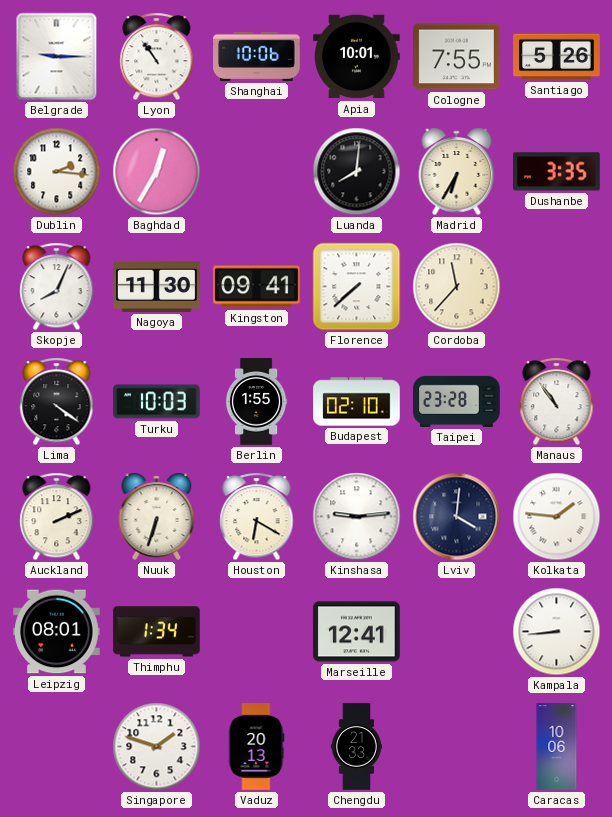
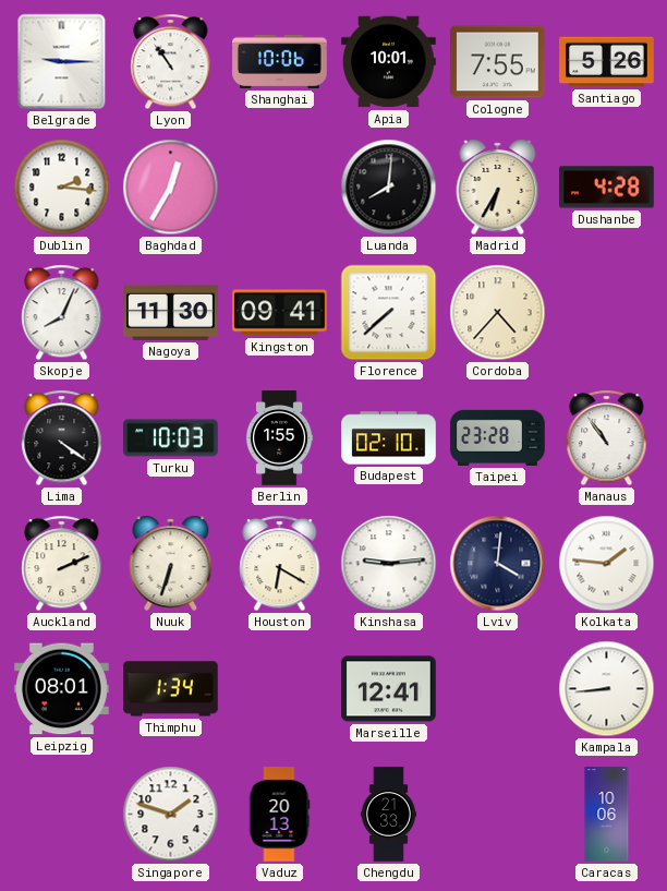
Dushanbe: 3:35 -> 4:28
Cordoba: 11:37 -> 4:37
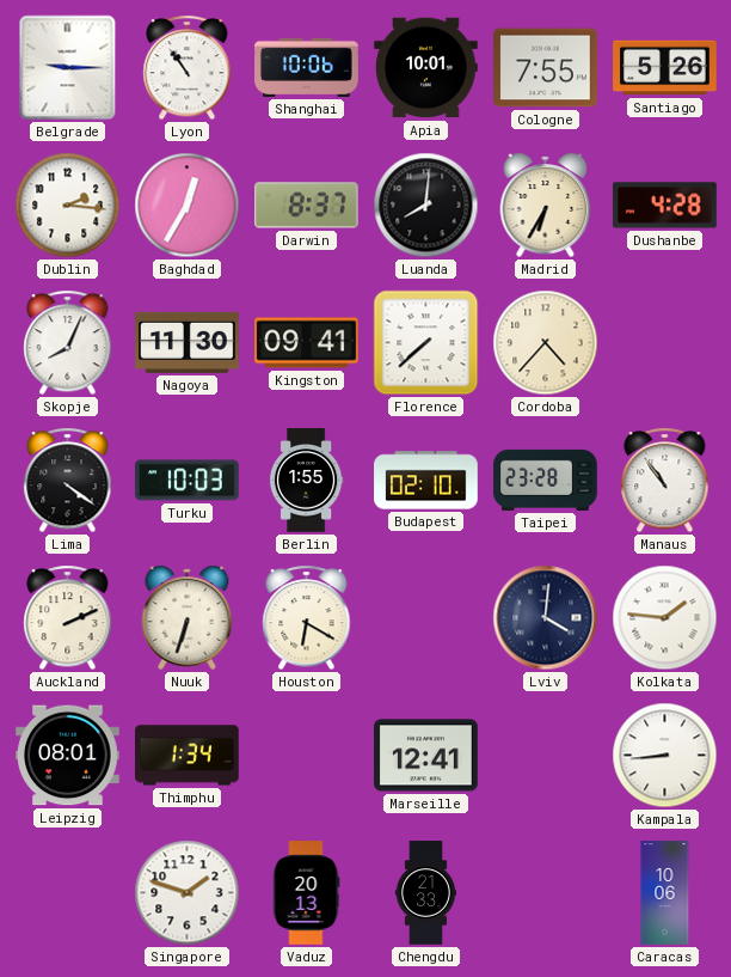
Darwin: none -> 8:37
Kinshasa: 9:14 -> none
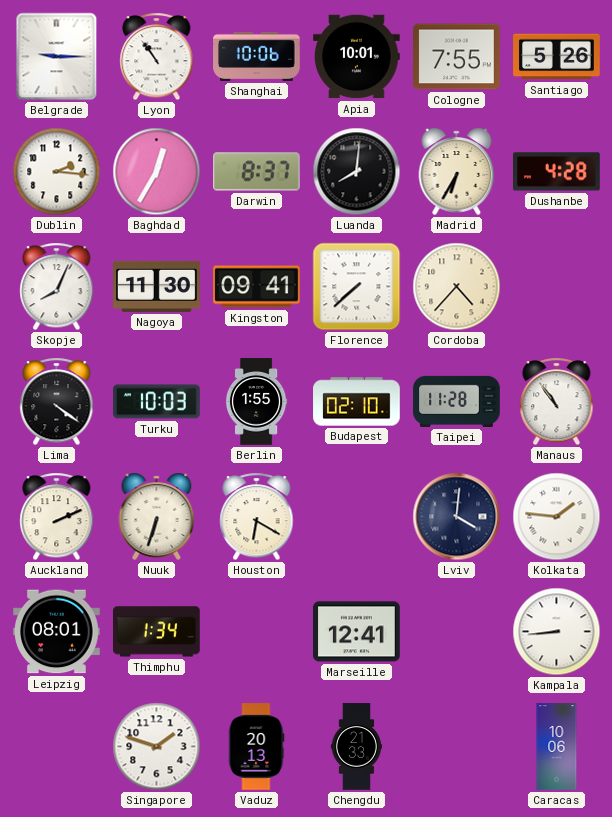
Taipei: 23:28 -> 11:28
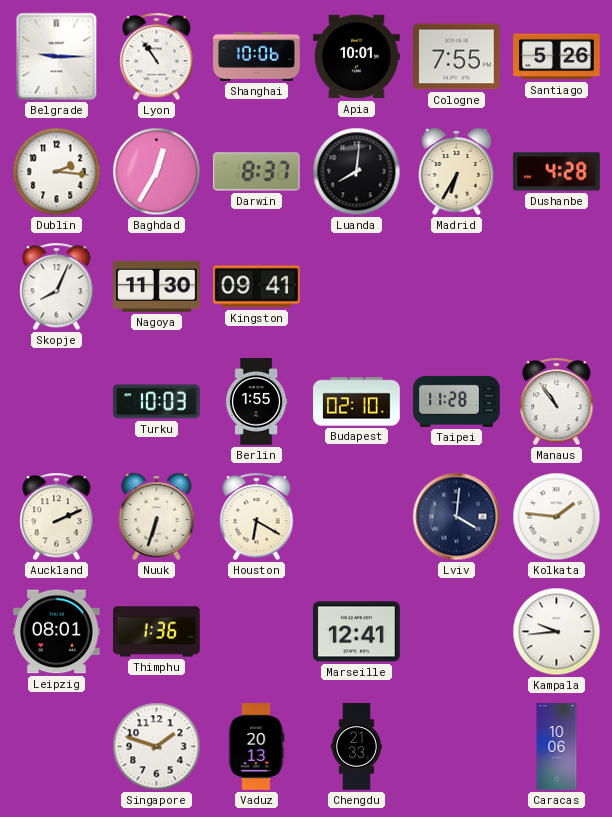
Florence: 7:38 -> none
Cordoba: 4:37 -> none
Lima: 4:21 -> none
Thimphu: 1:34 -> 1:36
Kampala: 8:44 -> 9:44
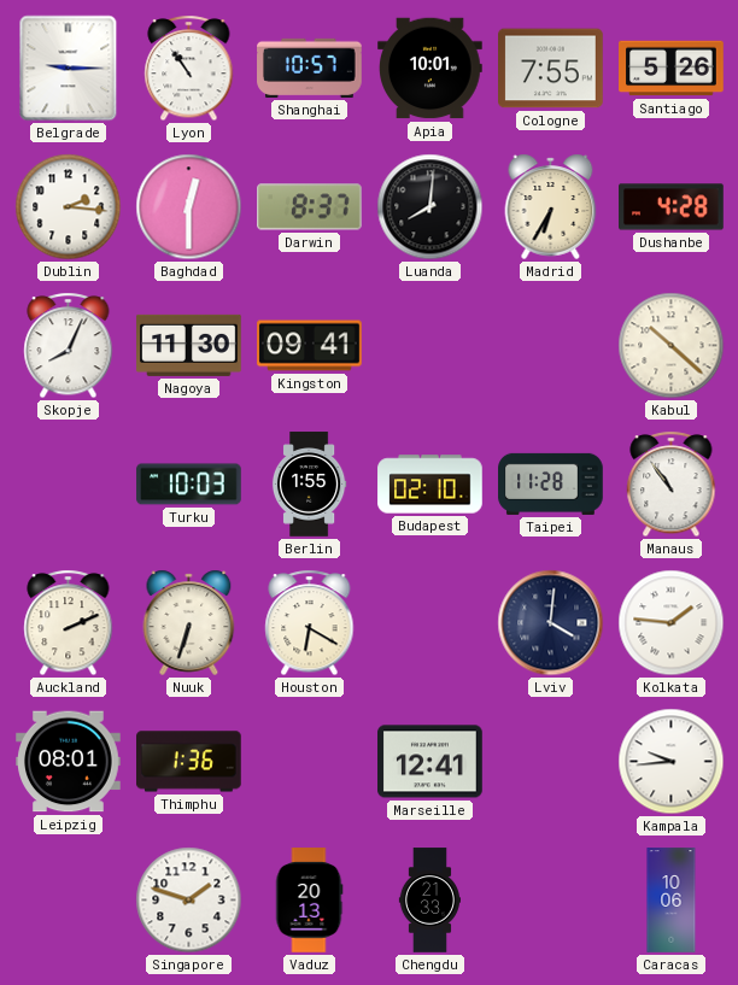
Shanghai: 10:06 -> 10:57
Baghdad: 12:35 -> 12:30
Kabul: none -> 10:22
